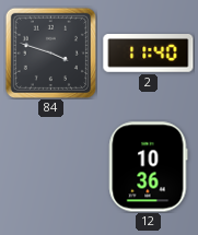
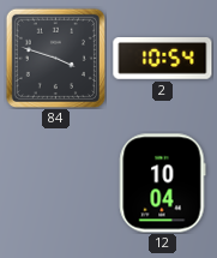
2: 11:40 -> 10:54
12: 10:36 -> 10:04
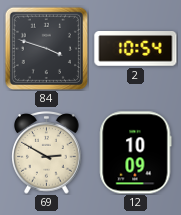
69: none -> 2:50
12: 10:04 -> 10:09
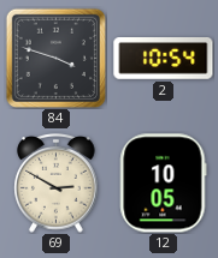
12: 10:09 -> 10:05
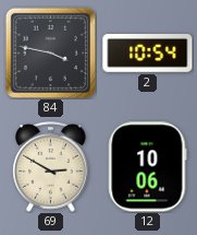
84: 3:48 -> 3:47
12: 10:05 -> 10:06
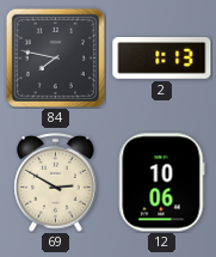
84: 3:47 -> 7:47
2: 10:54 -> 1:13
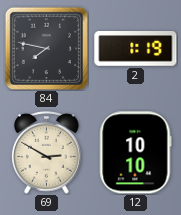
2: 1:13 -> 1:19
12: 10:06 -> 10:10
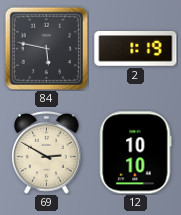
84: 7:47 -> 5:47
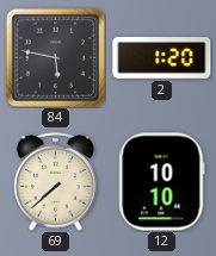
2: 1:19 -> 1:20
69: 2:50 -> 7:38
